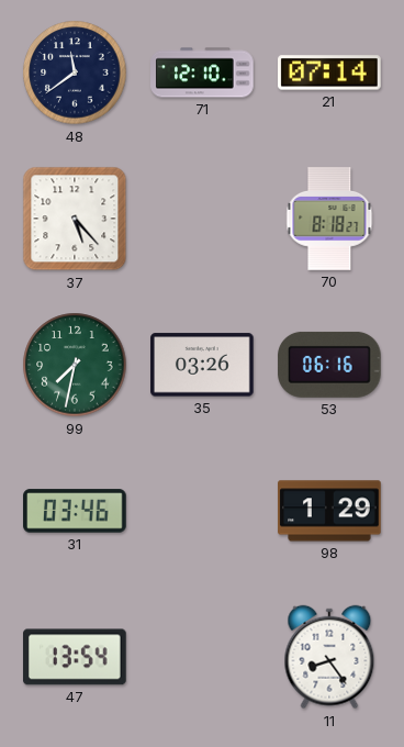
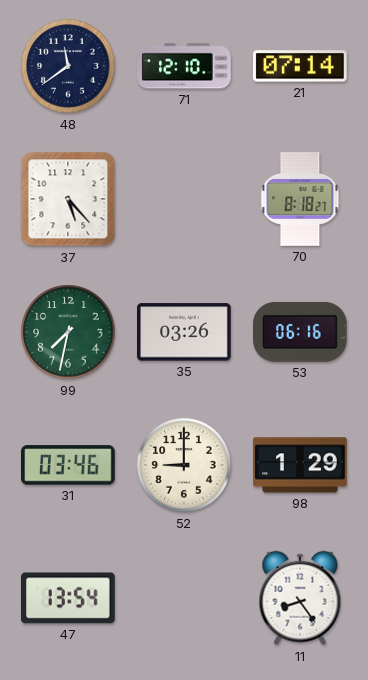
52: none -> 9:00
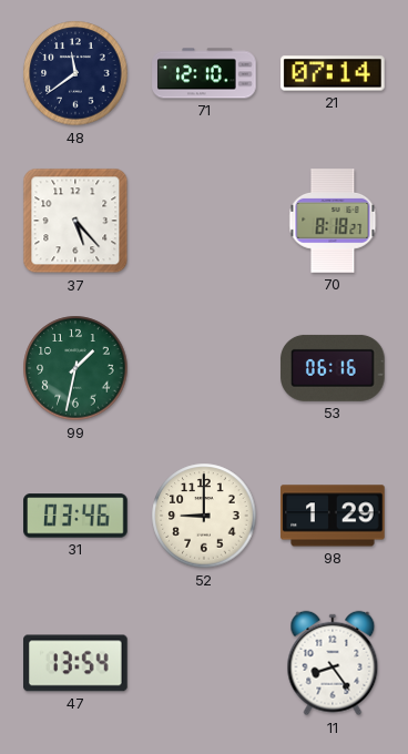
99: 7:32 -> 1:32
35: 03:26 -> none
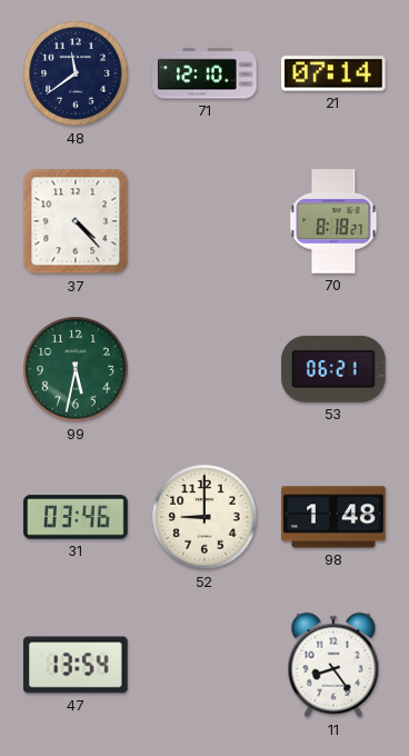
37: 5:23 -> 4:23
99: 1:32 -> 5:32
53: 06:16 -> 06:21
98: 1:29 -> 1:48
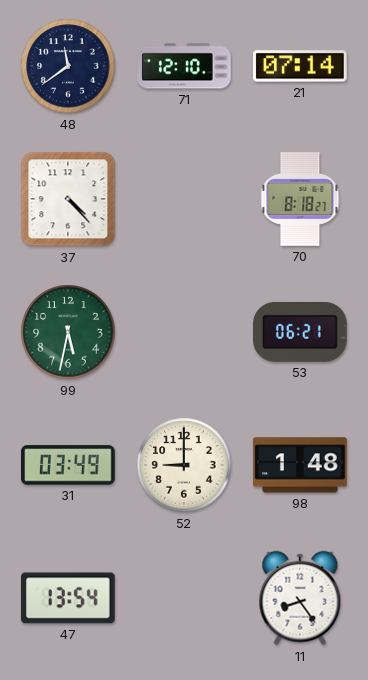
31: 03:46 -> 03:49
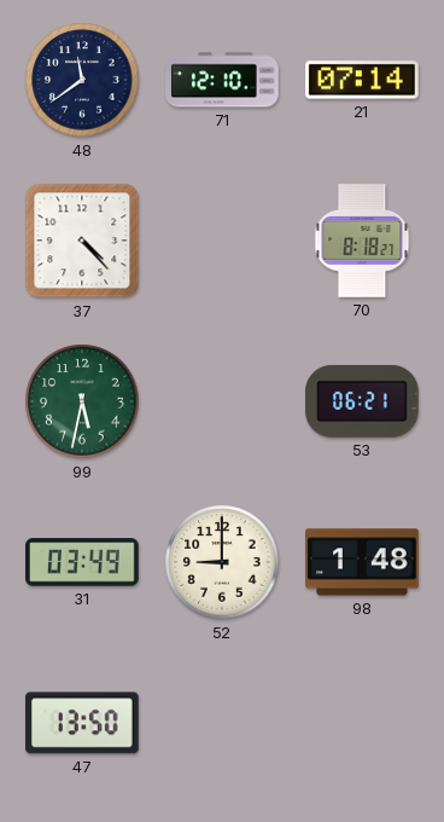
47: 13:54 -> 13:50
11: 8:24 -> none
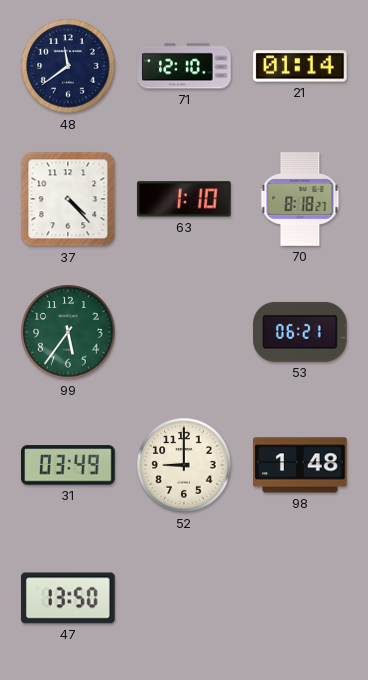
21: 07:14 -> 01:14
63: none -> 1:10
99: 5:32 -> 5:36
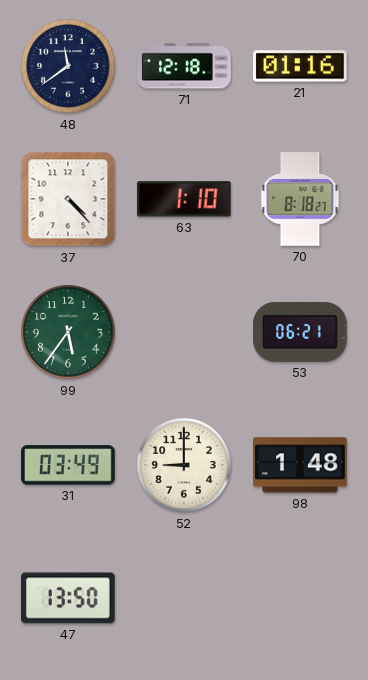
71: 12:10 -> 12:18
21: 01:14 -> 01:16
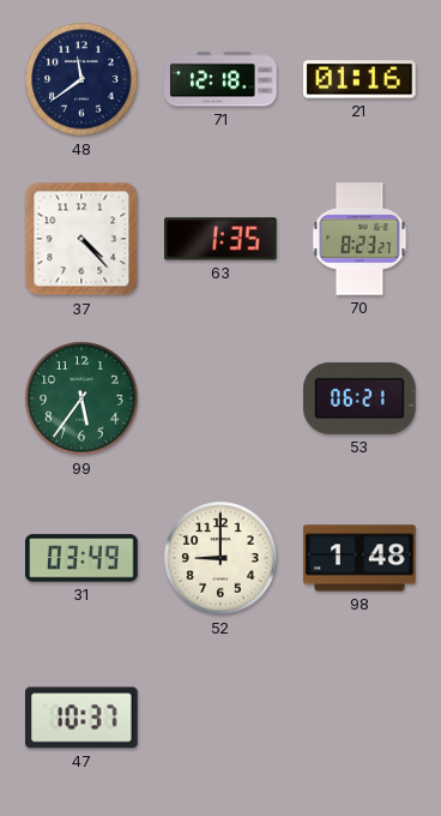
63: 1:10 -> 1:35
70: 8:18 -> 8:23
47: 13:50 -> 10:37
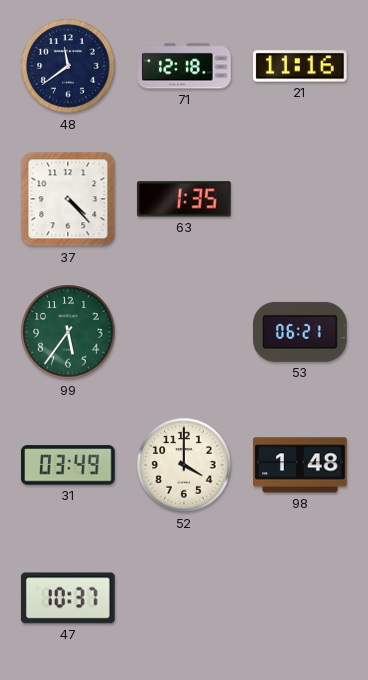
21: 01:16 -> 11:16
70: 8:23 -> none
52: 9:00 -> 4:00
